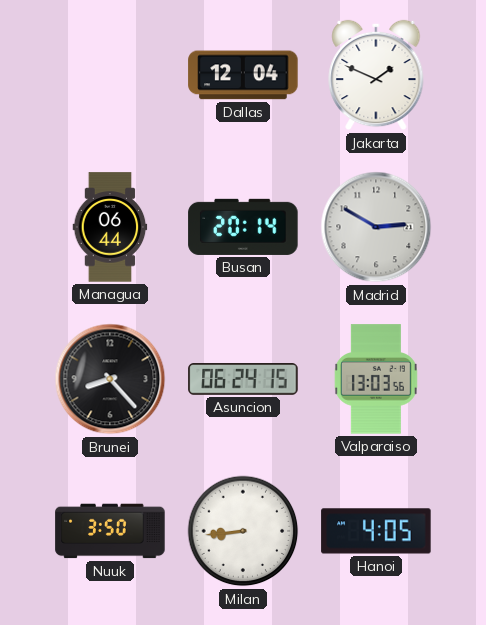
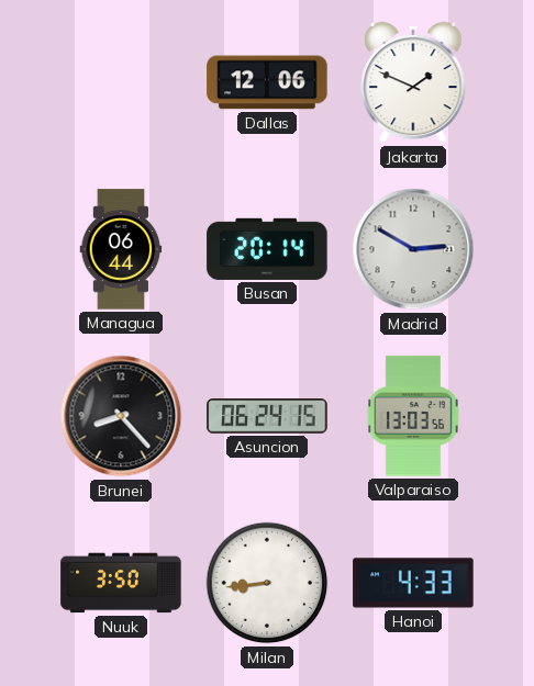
Dallas: 12:04 -> 12:06
Hanoi: 4:05 -> 4:33
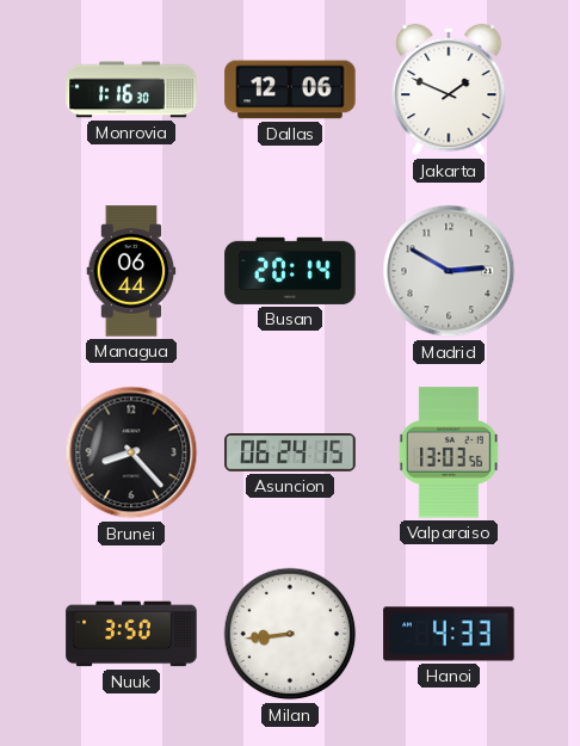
Monrovia: none -> 1:16
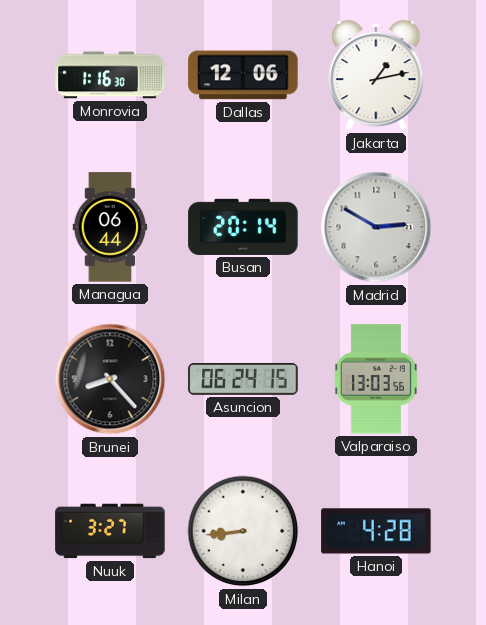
Jakarta: 1:49 -> 1:13
Nuuk: 3:50 -> 3:27
Hanoi: 4:33 -> 4:28
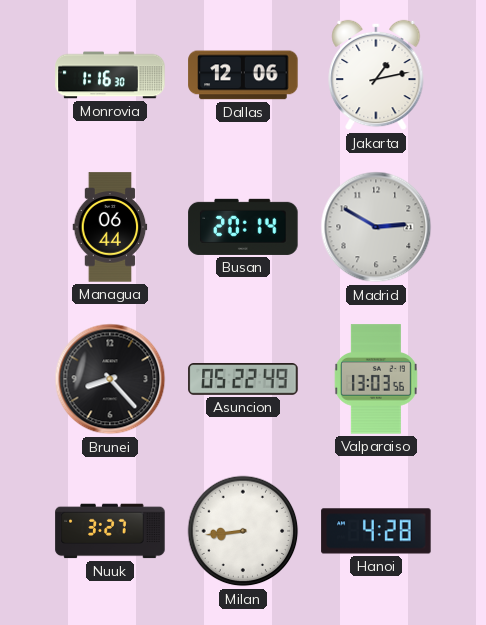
Asuncion: 06:24 -> 05:22
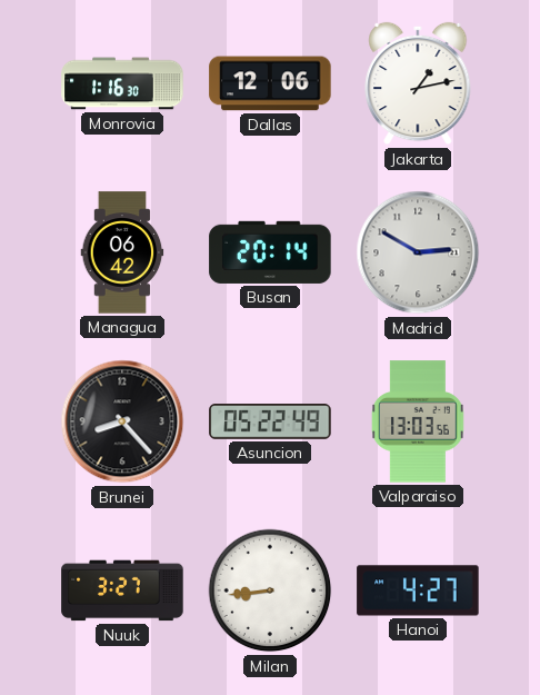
Managua: 06:44 -> 06:42
Hanoi: 4:28 -> 4:27
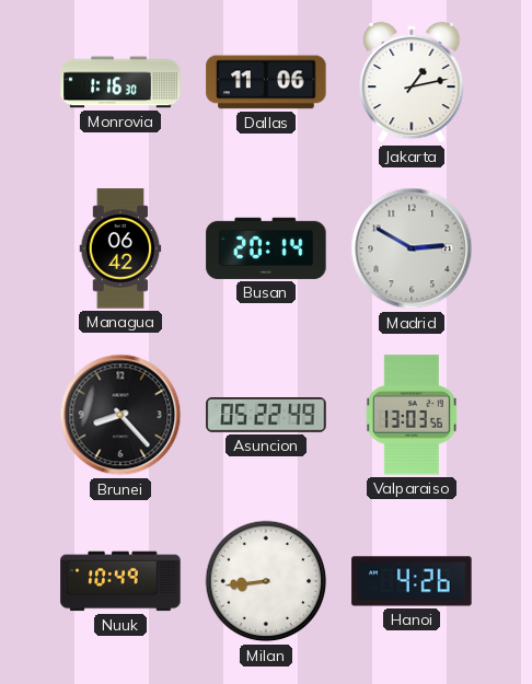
Dallas: 12:06 -> 11:06
Nuuk: 3:27 -> 10:49
Hanoi: 4:27 -> 4:26
